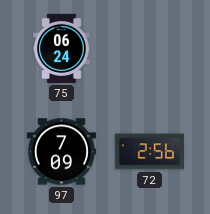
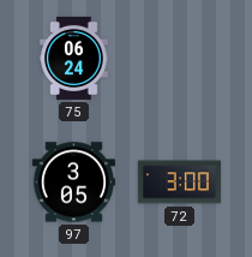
97: 7:09 -> 3:05
72: 2:56 -> 3:00
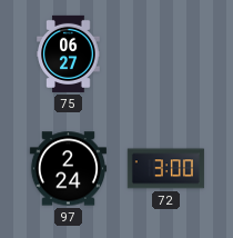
75: 06:24 -> 06:27
97: 3:05 -> 2:24
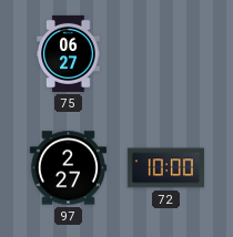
97: 2:24 -> 2:27
72: 3:00 -> 10:00
